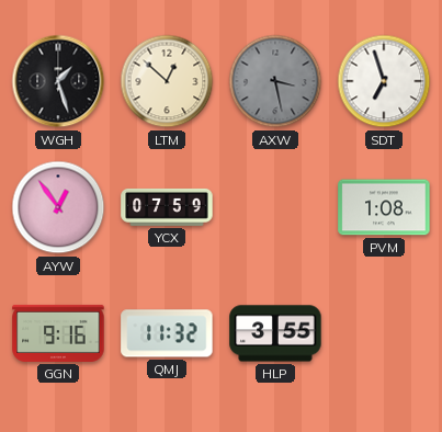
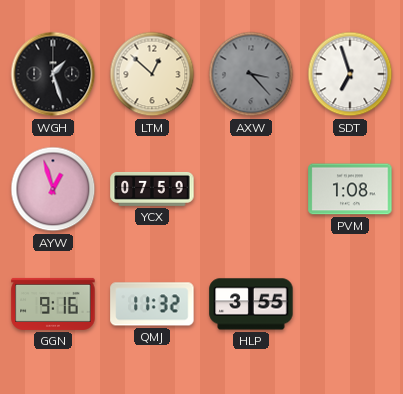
AXW: 3:28 -> 3:23
AYW: 12:54 -> 12:57
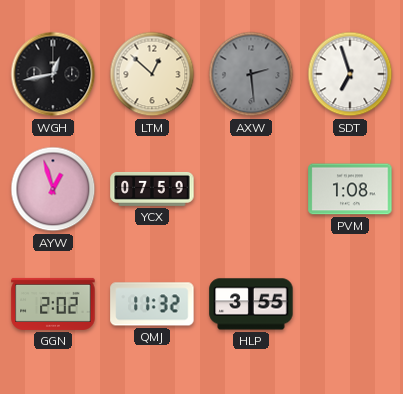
WGH: 1:27 -> 12:43
AXW: 3:23 -> 2:29
GGN: 9:16 -> 2:02
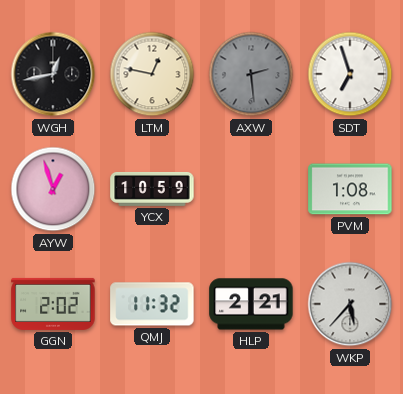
LTM: 12:52 -> 12:47
YCX: 07:59 -> 10:59
HLP: 3:55 -> 2:21
WKP: none -> 5:37
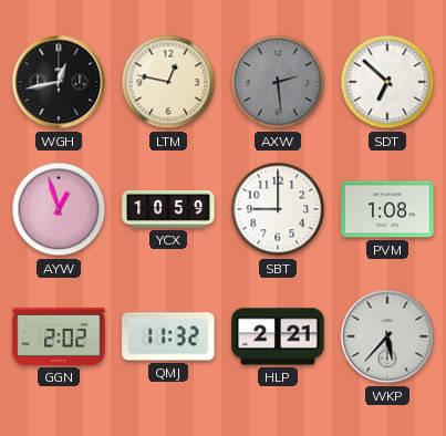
SDT: 6:57 -> 6:52
SBT: none -> 9:00
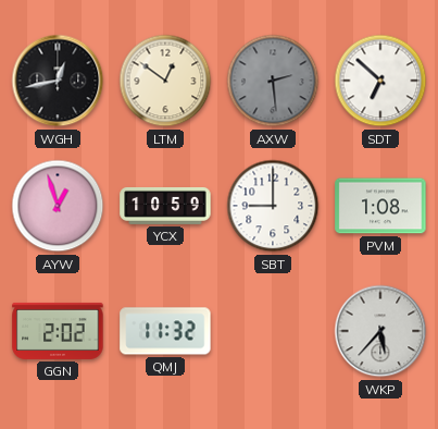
LTM: 12:47 -> 12:51
HLP: 2:21 -> none
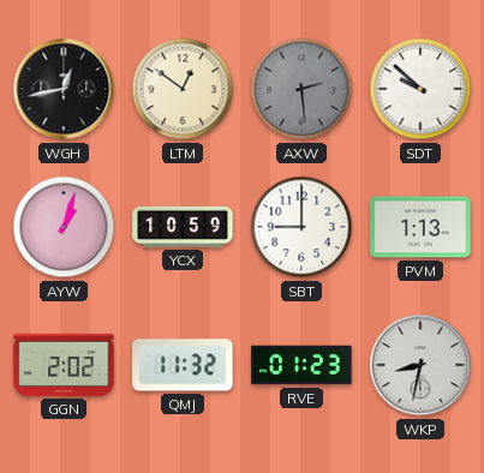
SDT: 6:52 -> 9:52
AYW: 12:57 -> 1:03
PVM: 1:08 -> 1:13
RVE: none -> 01:23
WKP: 5:37 -> 8:32
